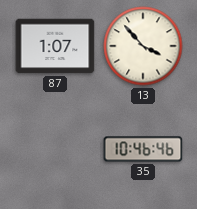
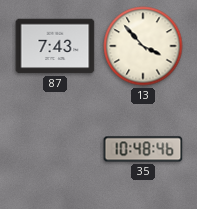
87: 1:07 -> 7:43
35: 10:46 -> 10:48
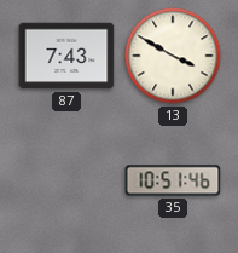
13: 3:53 -> 3:50
35: 10:48 -> 10:51
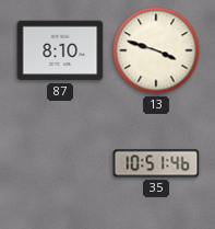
87: 7:43 -> 8:10
13: 3:50 -> 3:48
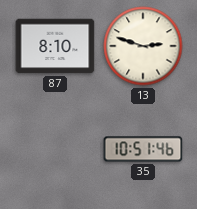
13: 3:48 -> 2:48
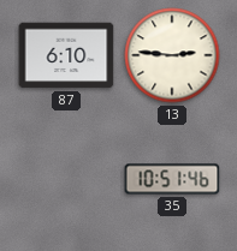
87: 8:10 -> 6:10
13: 2:48 -> 2:46
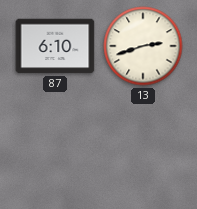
13: 2:46 -> 2:42
35: 10:51 -> none
